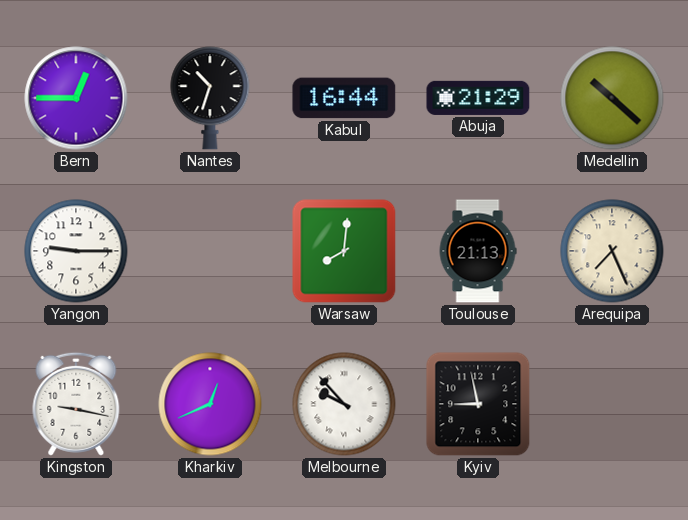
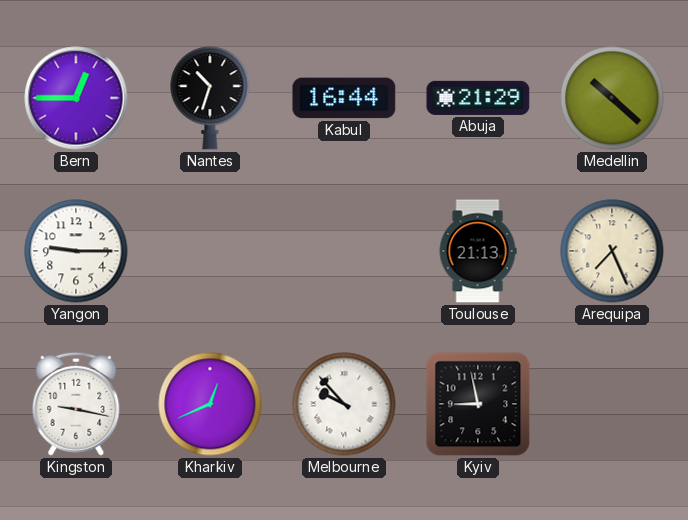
Warsaw: 8:01 -> none
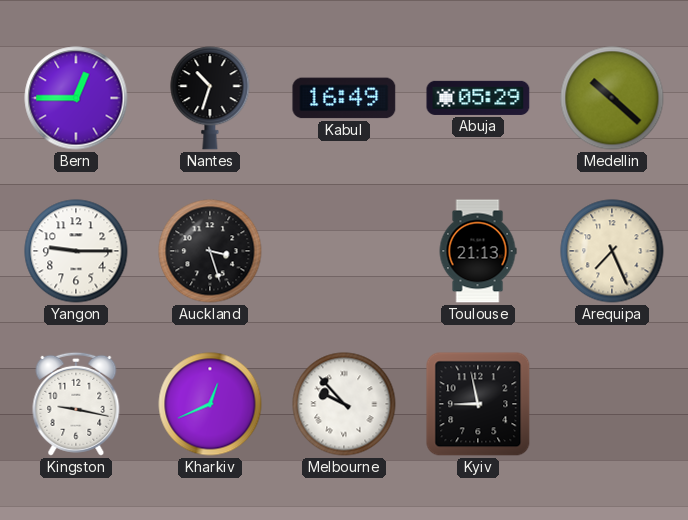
Kabul: 16:44 -> 16:49
Abuja: 21:29 -> 05:29
Auckland: none -> 3:27
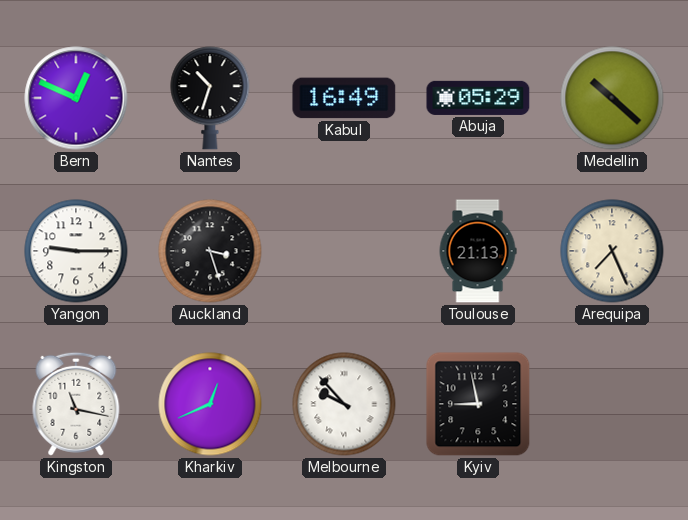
Bern: 12:45 -> 12:49
Kingston: 9:17 -> 11:17
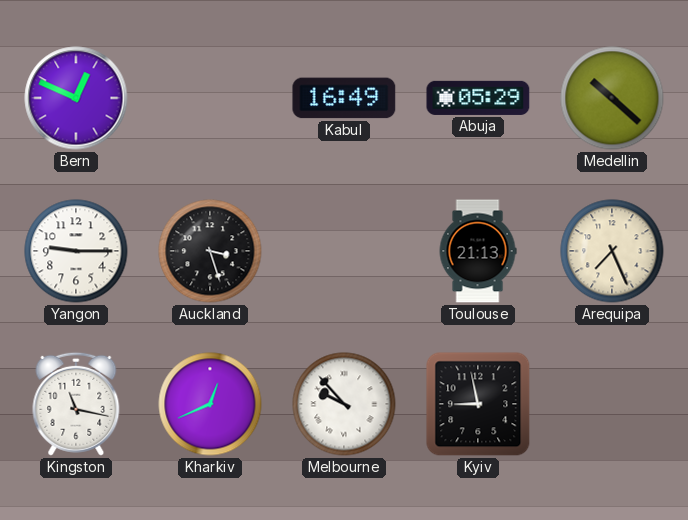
Nantes: 10:33 -> none
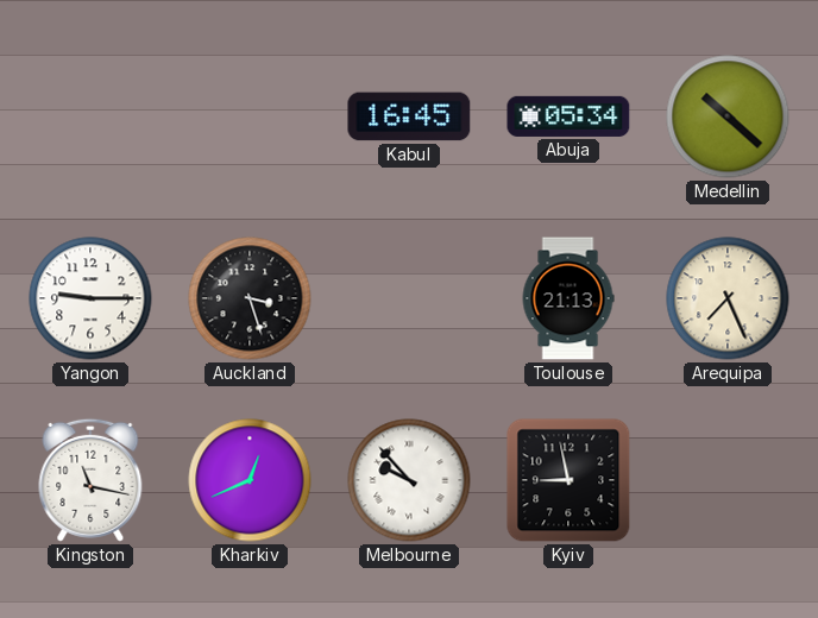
Bern: 12:49 -> none
Kabul: 16:49 -> 16:45
Abuja: 05:29 -> 05:34
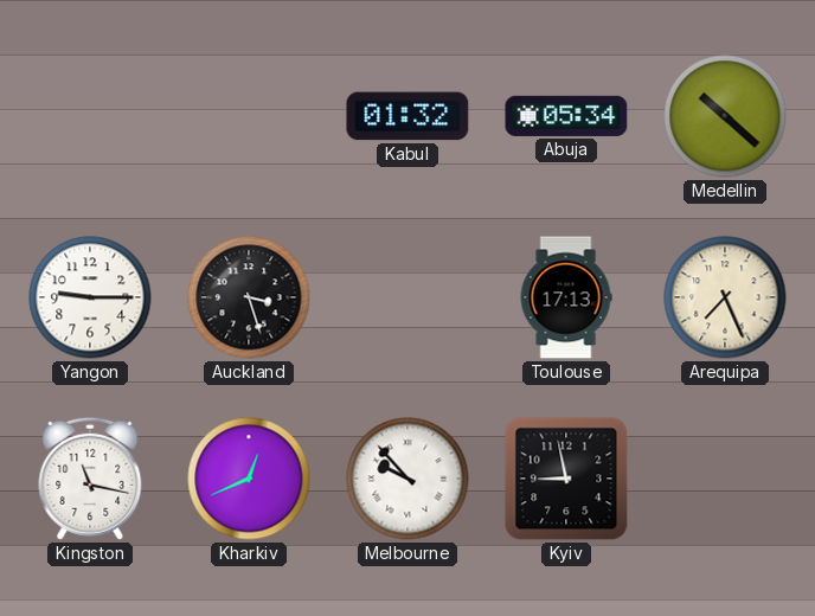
Kabul: 16:45 -> 01:32
Toulouse: 21:13 -> 17:13
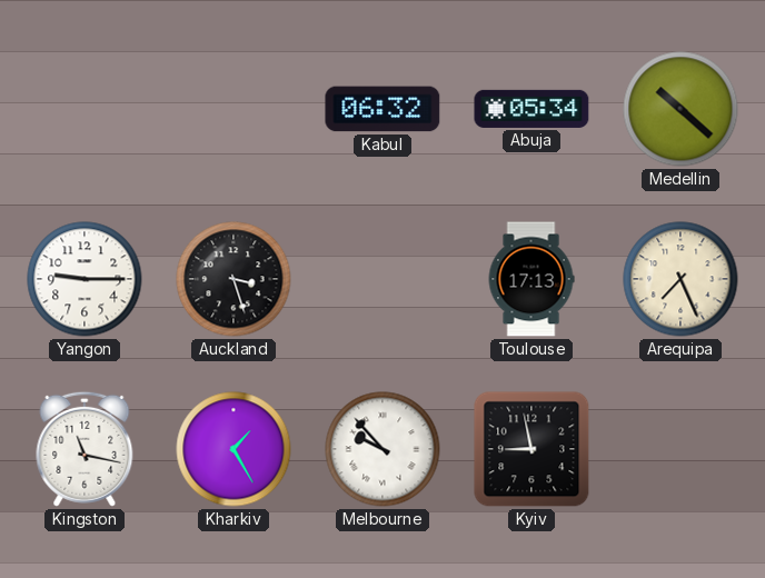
Kabul: 01:32 -> 06:32
Kharkiv: 12:41 -> 1:25
